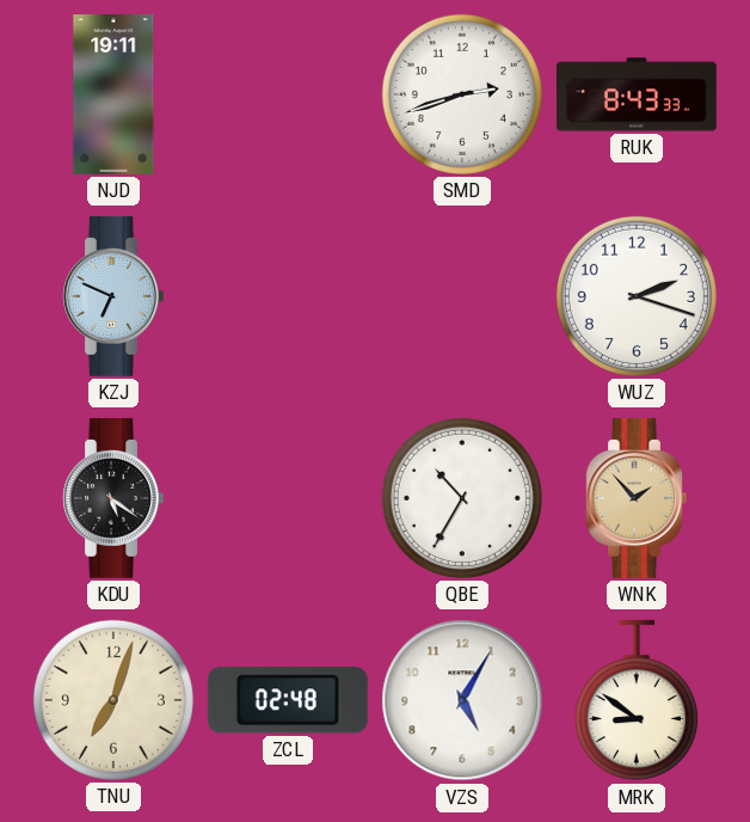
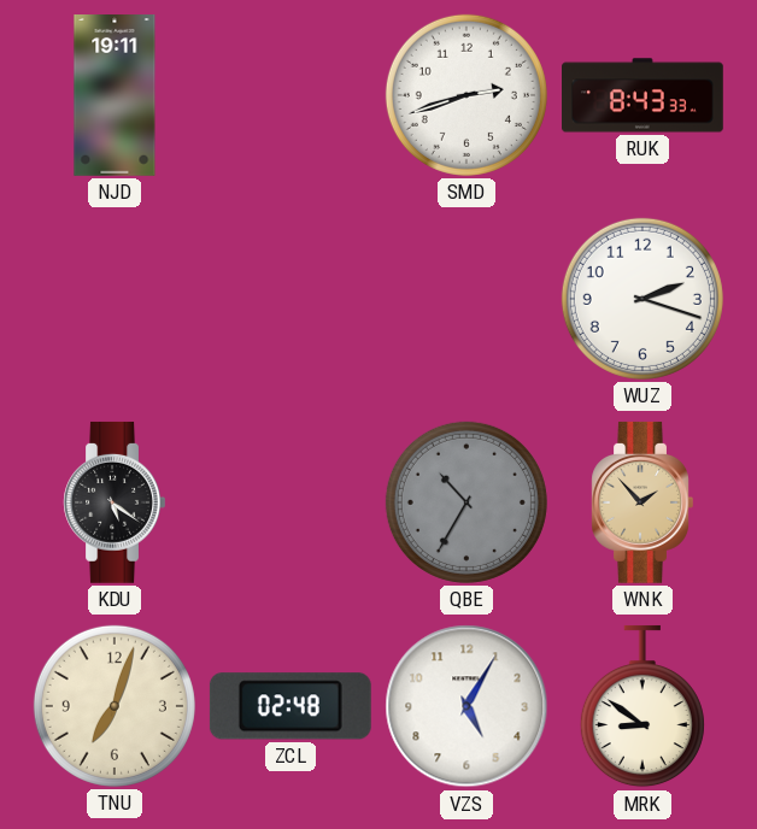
KZJ: 6:49 -> none
QBE dial: white -> grey
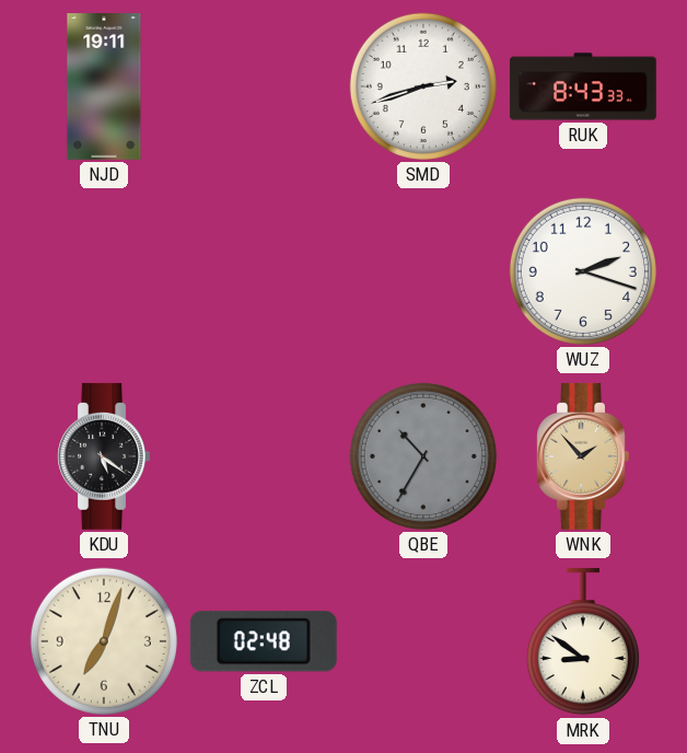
VZS: 5:05 -> none
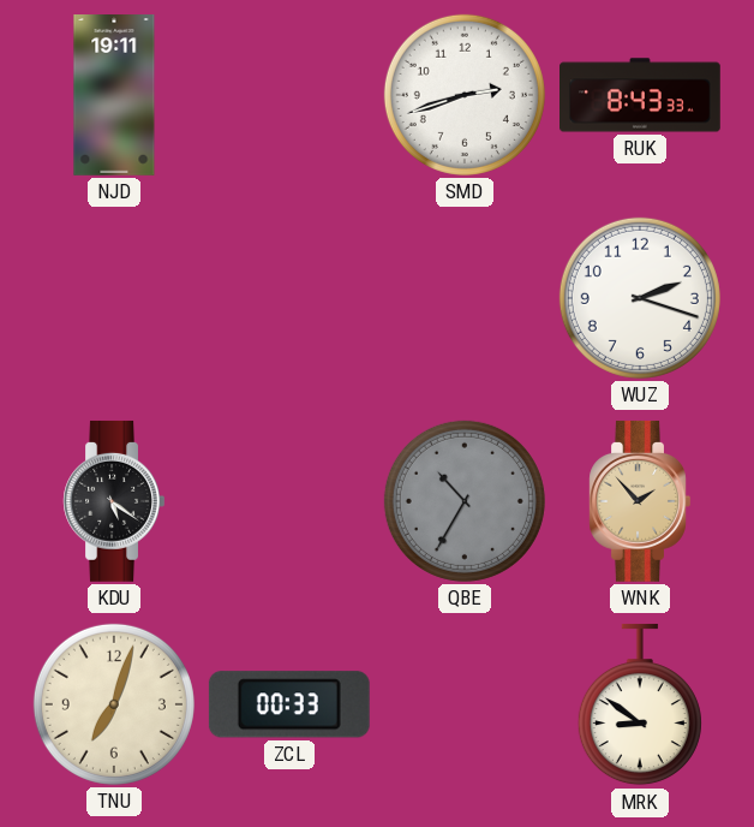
ZCL: 02:48 -> 00:33
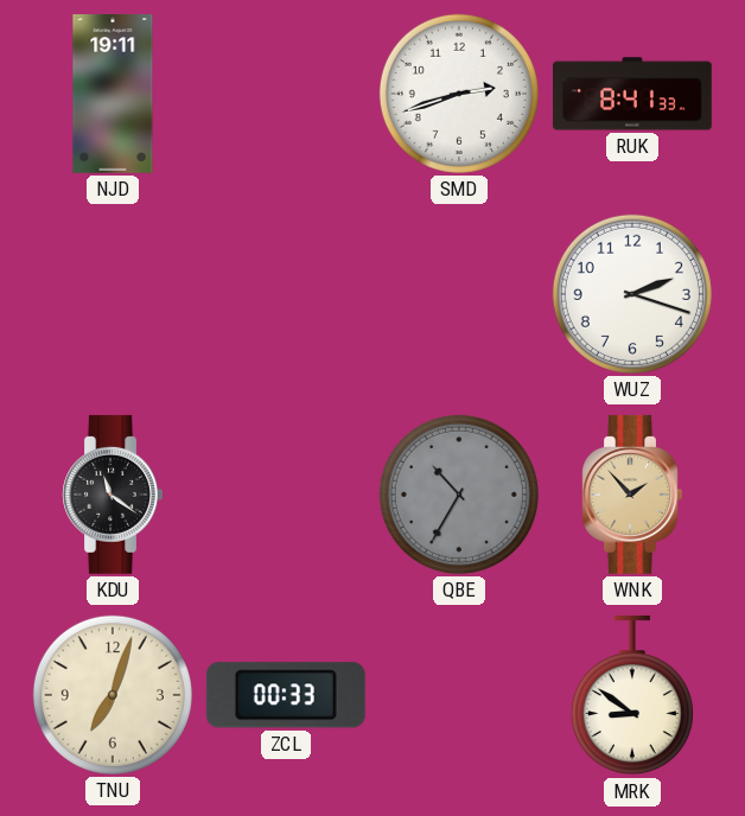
RUK: 8:43 -> 8:41
KDU: 5:21 -> 11:21
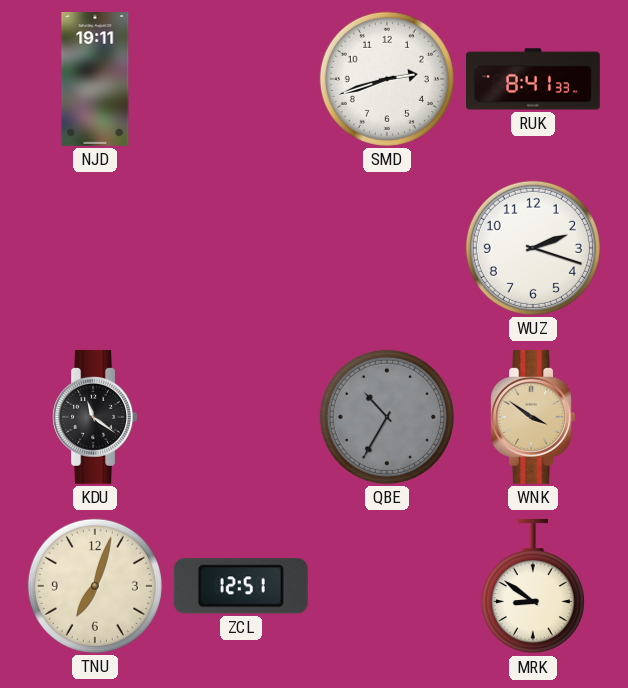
WNK: 1:53 -> 3:51
ZCL: 00:33 -> 12:51
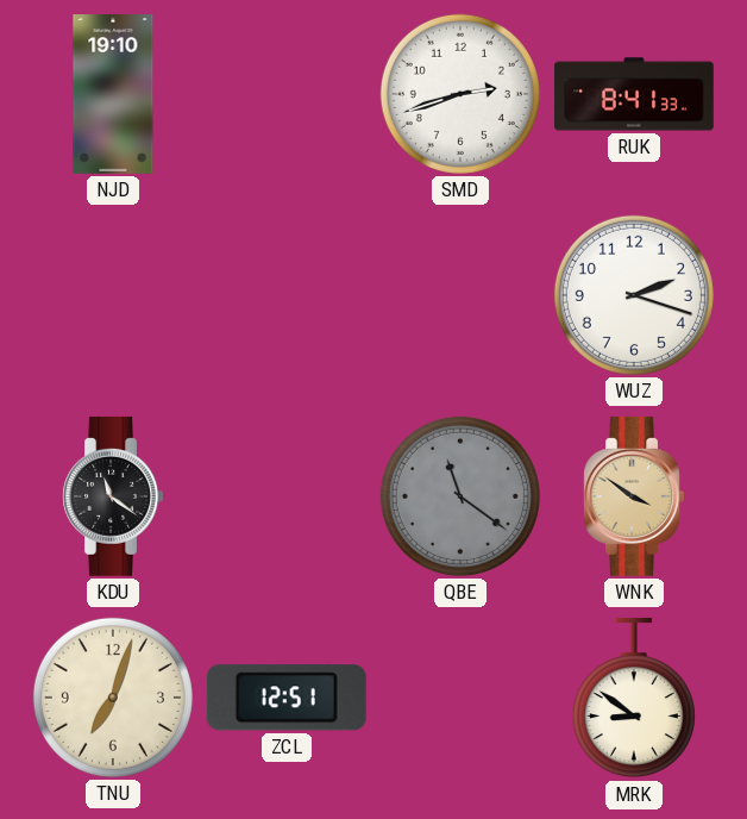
NJD: 19:11 -> 19:10
QBE: 10:35 -> 11:21
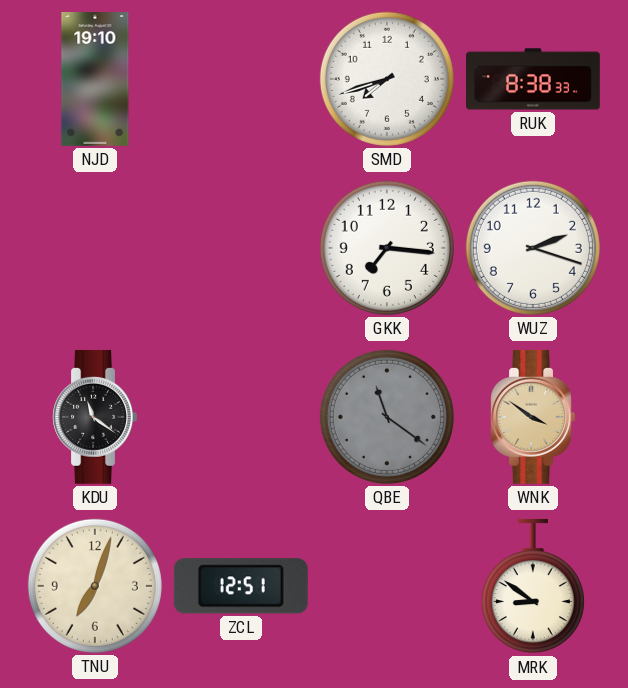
SMD: 2:42 -> 7:42
RUK: 8:41 -> 8:38
GKK: none -> 7:16
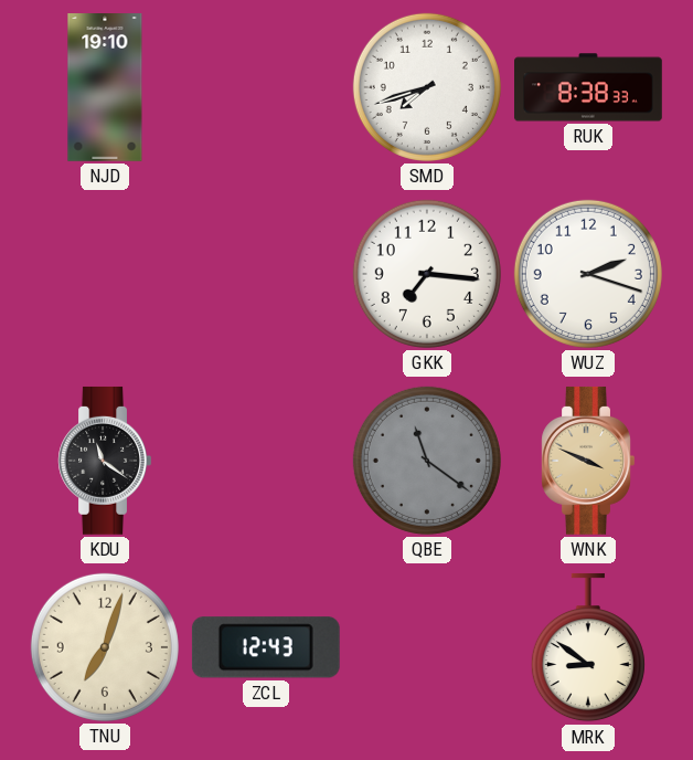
WNK: 3:51 -> 3:49
ZCL: 12:51 -> 12:43
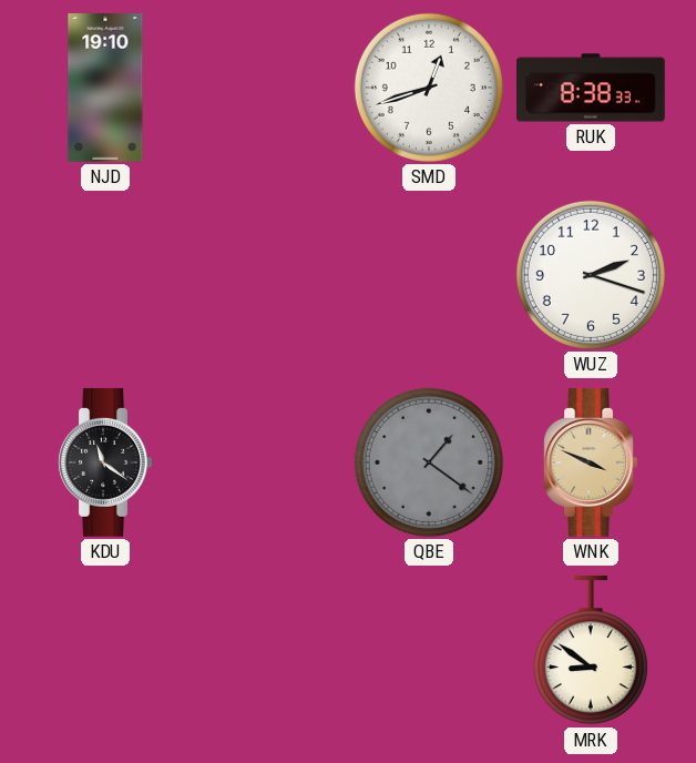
SMD: 7:42 -> 12:42
GKK: 7:16 -> none
QBE: 11:21 -> 1:21
TNU: 7:03 -> none
ZCL: 12:43 -> none
